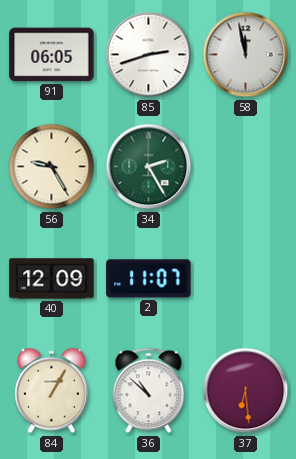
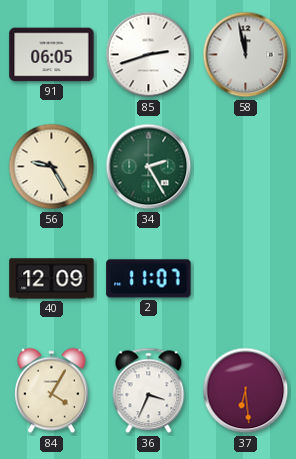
84: 1:05 -> 4:05
36: 10:52 -> 3:34
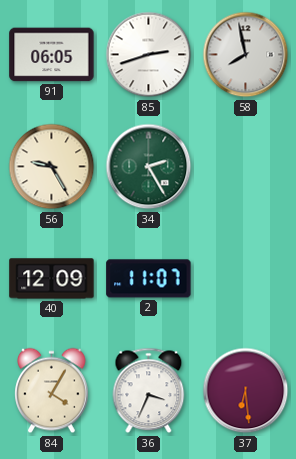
58: 11:58 -> 7:58
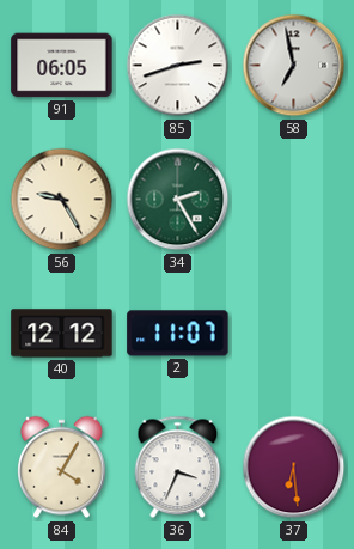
58: 7:58 -> 6:58
40: 12:09 -> 12:12
